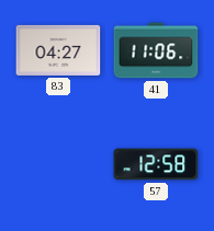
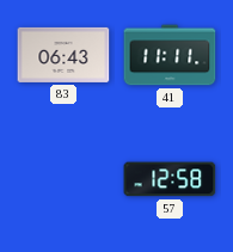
83: 04:27 -> 06:43
41: 11:06 -> 11:11
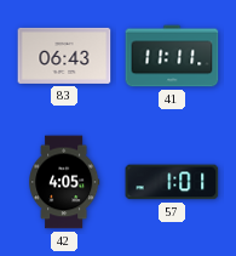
42: none -> 4:05
57: 12:58 -> 1:01
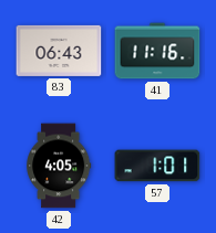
41: 11:11 -> 11:16
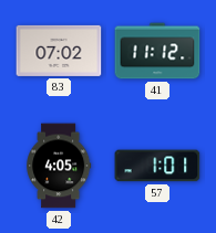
83: 06:43 -> 07:02
41: 11:16 -> 11:12
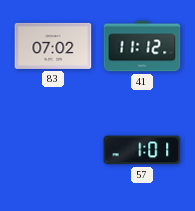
42: 4:05 -> none
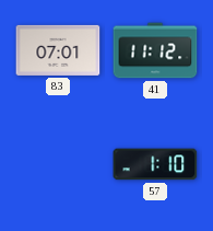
83: 07:02 -> 07:01
57: 1:01 -> 1:10
